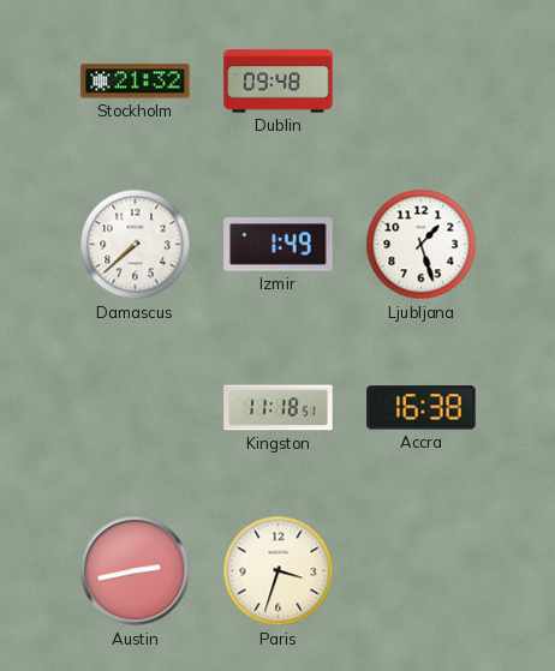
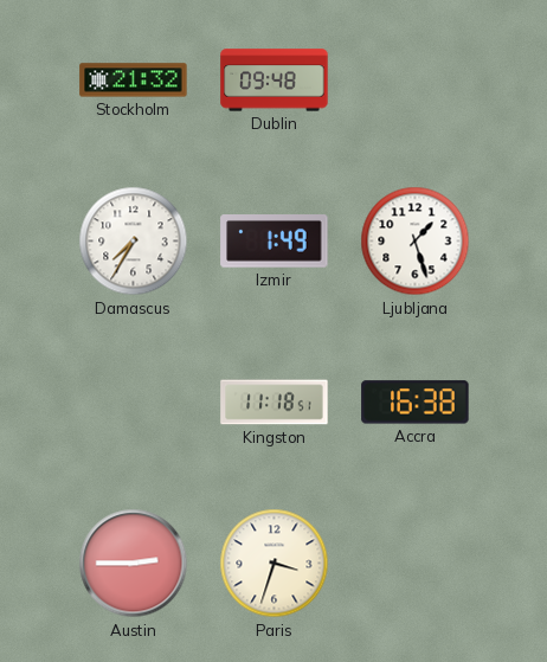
Damascus: 7:38 -> 7:35
Austin: 2:43 -> 2:45
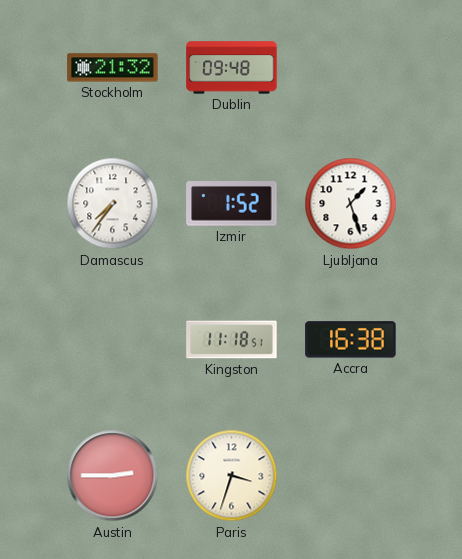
Damascus: 7:35 -> 7:36
Izmir: 1:49 -> 1:52
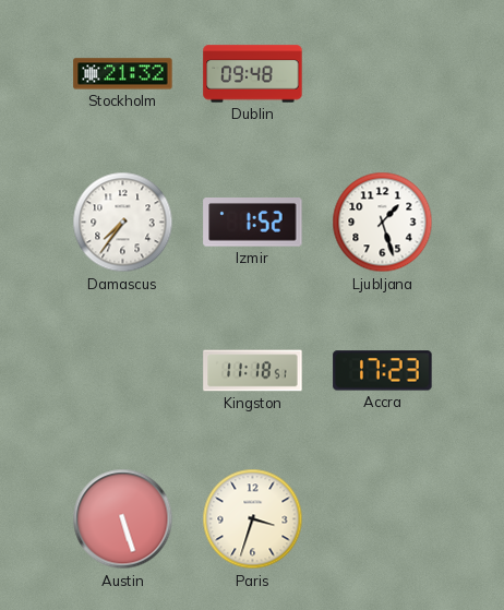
Accra: 16:38 -> 17:23
Austin: 2:45 -> 5:27
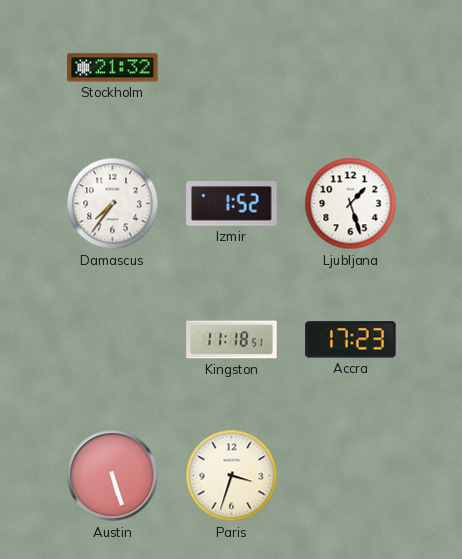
Dublin: 09:48 -> none
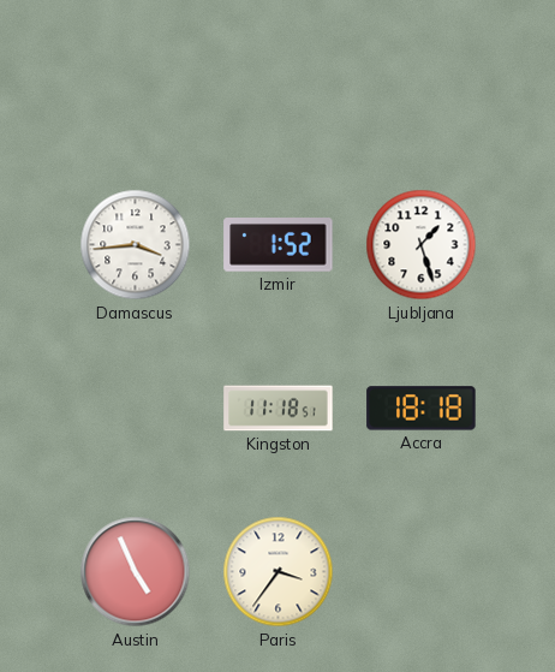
Stockholm: 21:32 -> none
Damascus: 7:36 -> 3:44
Accra: 17:23 -> 18:18
Austin: 5:27 -> 4:56
Paris: 3:33 -> 3:36
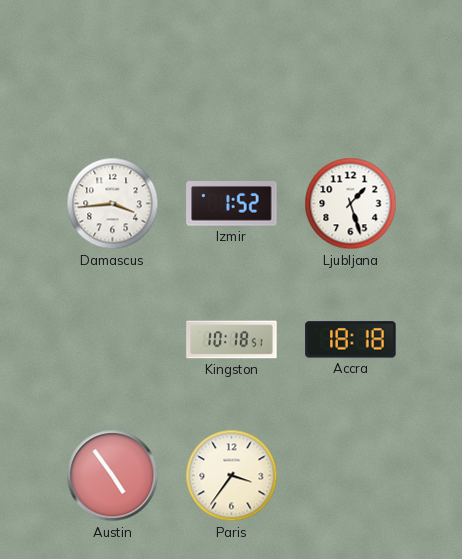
Kingston: 11:18 -> 10:18
Austin: 4:56 -> 4:54
